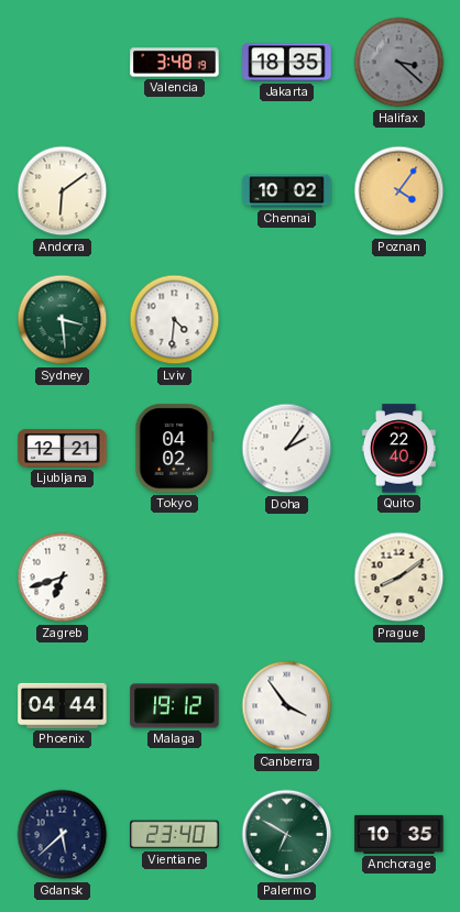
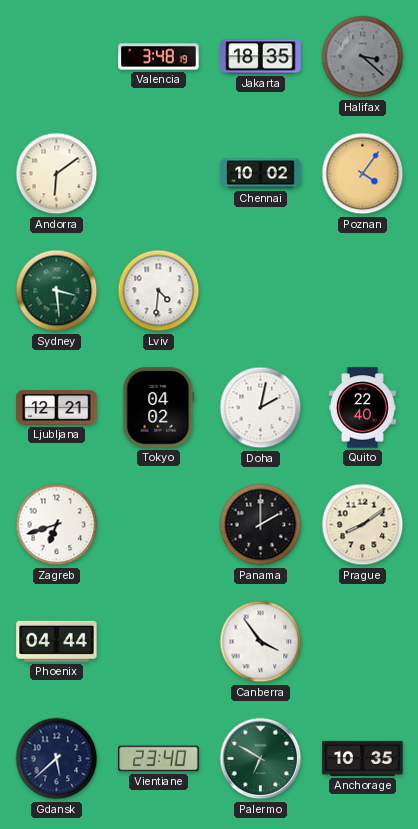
Doha: 2:06 -> 2:02
Panama: none -> 2:00
Malaga: 19:12 -> none
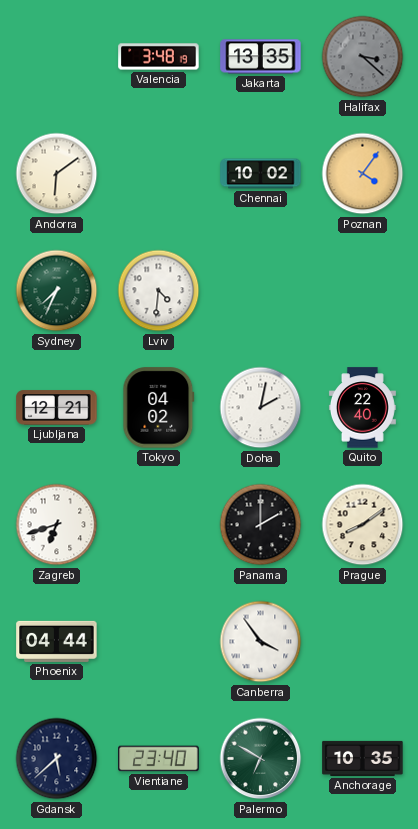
Jakarta: 18:35 -> 13:35
Sydney: 3:29 -> 7:34
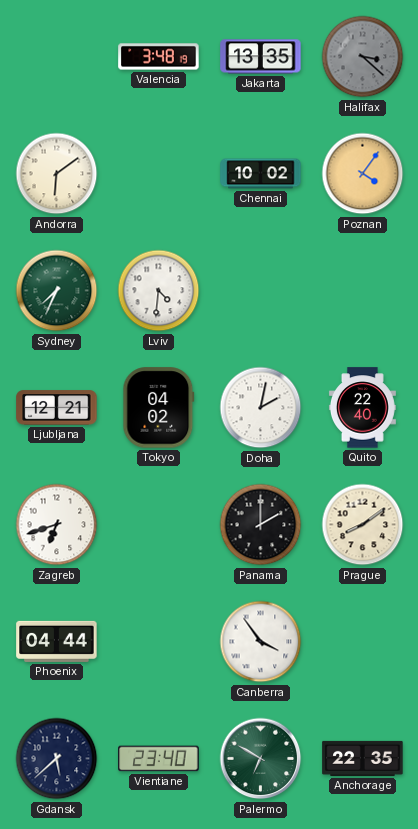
Anchorage: 10:35 -> 22:35
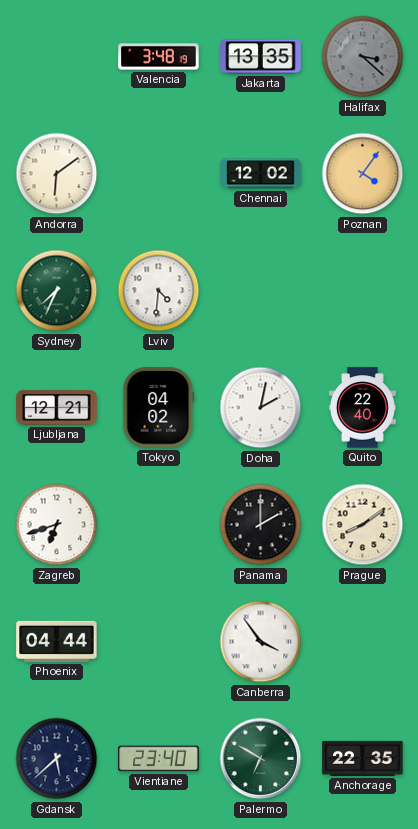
Chennai: 10:02 -> 12:02
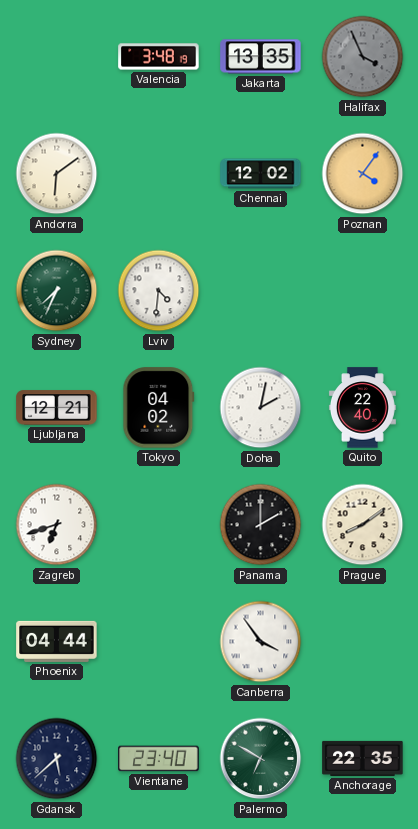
Halifax: 3:22 -> 3:56
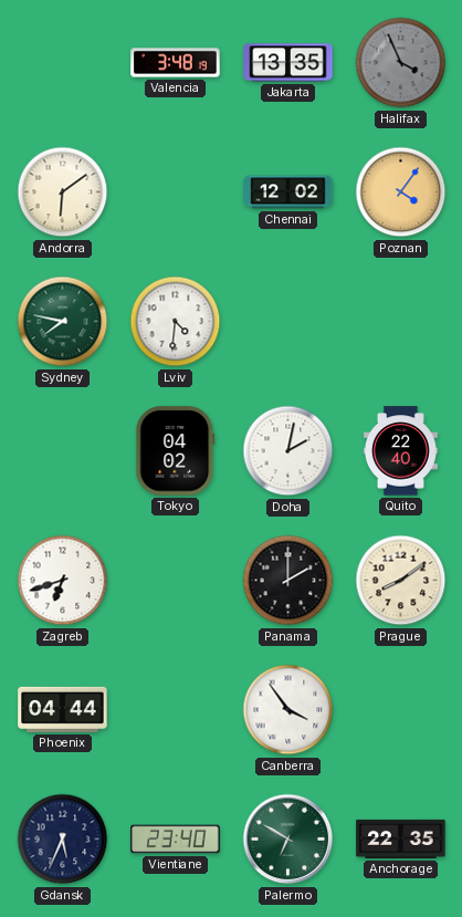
Sydney: 7:34 -> 7:47
Ljubljana: 12:21 -> none
Gdansk: 5:38 -> 5:34
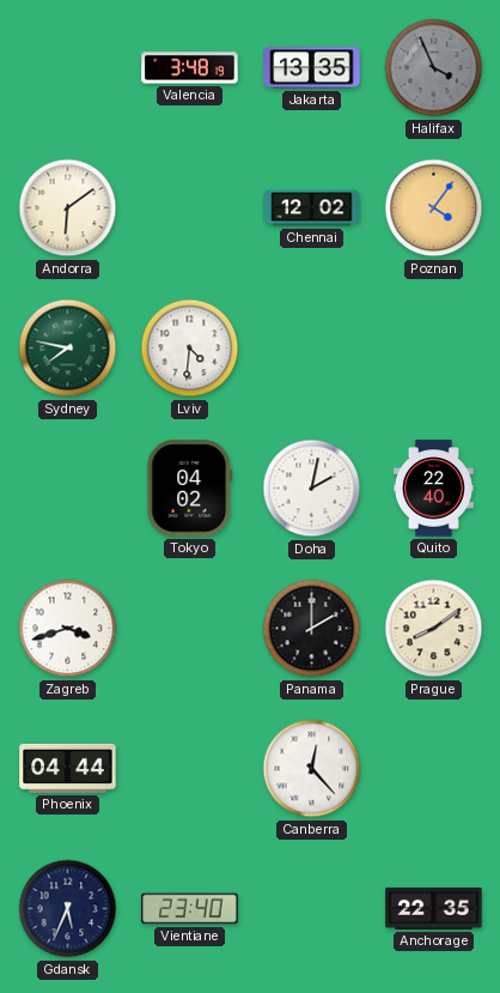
Zagreb: 6:42 -> 3:42
Canberra: 3:54 -> 12:23
Palermo: 6:50 -> none
